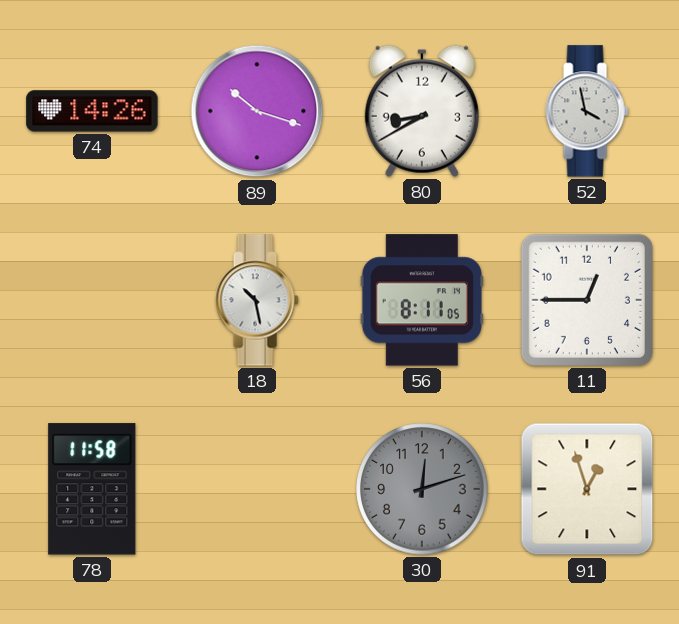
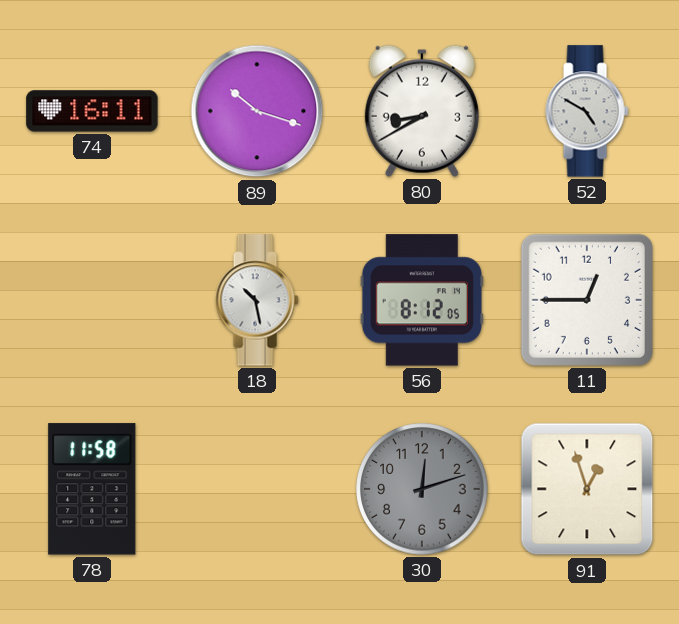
74: 14:26 -> 16:11
52: 3:58 -> 4:50
56: 8:11 -> 8:12
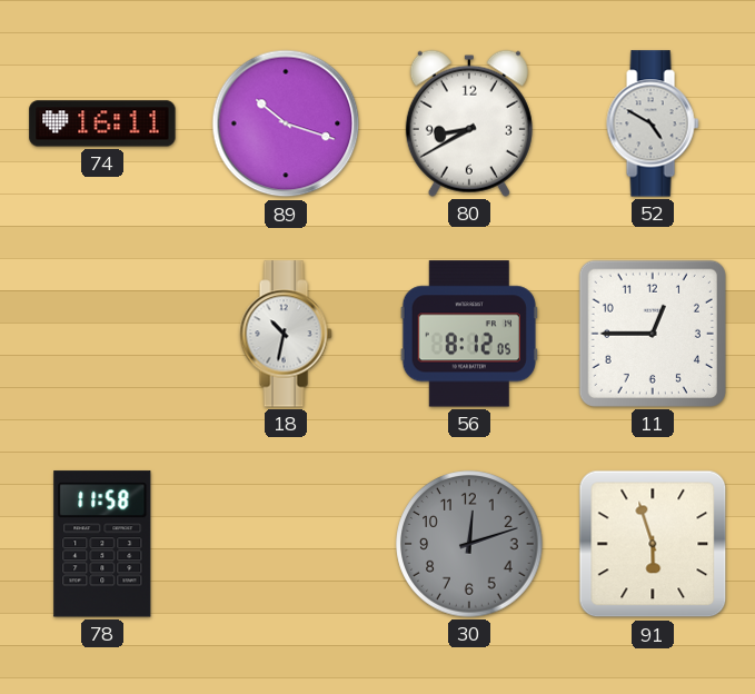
18: 10:28 -> 10:32
91: 12:57 -> 5:57
